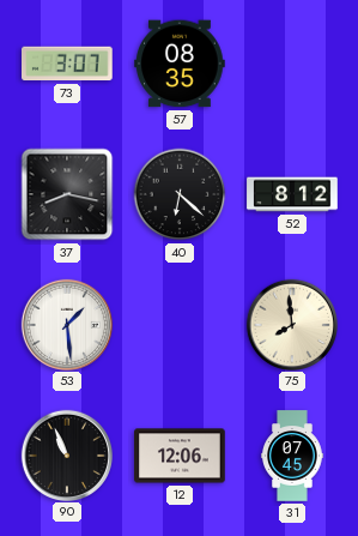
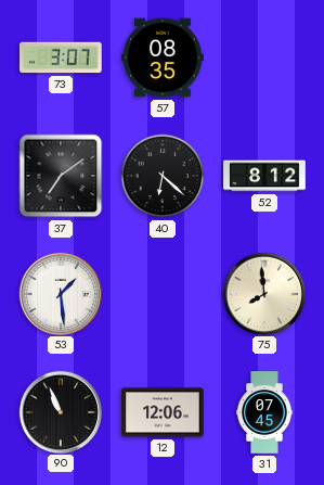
37: 8:17 -> 7:09
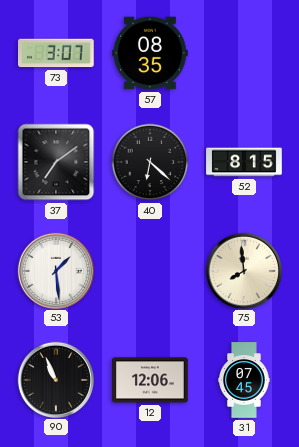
52: 8:12 -> 8:15
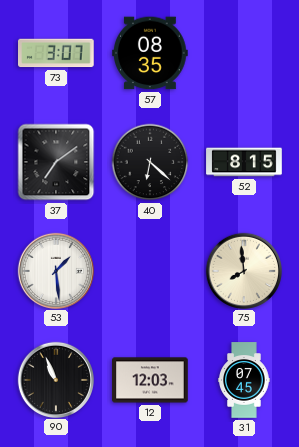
12: 12:06 -> 12:03
